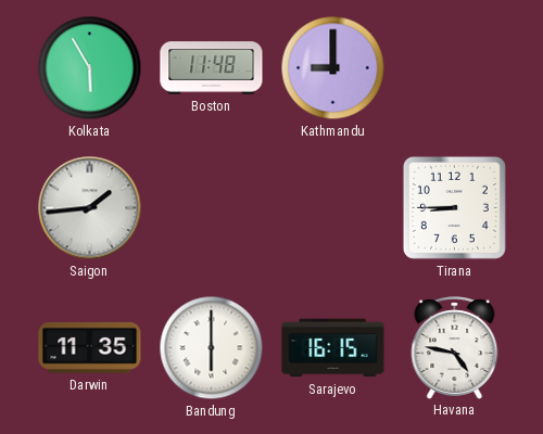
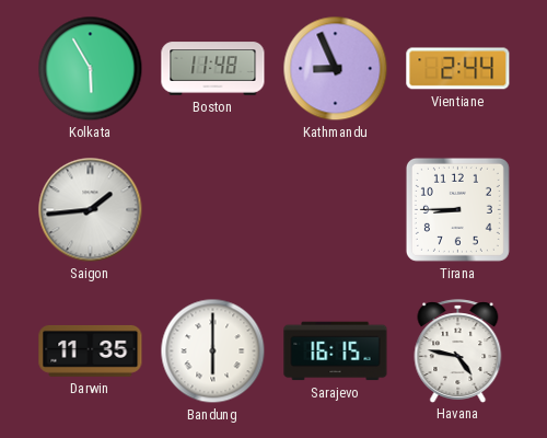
Kathmandu: 9:00 -> 8:56
Vientiane: none -> 2:44
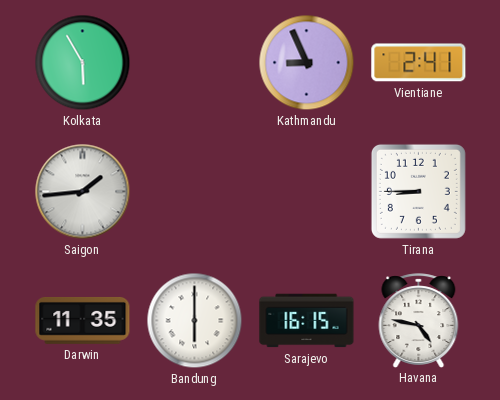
Boston: 11:48 -> none
Vientiane: 2:44 -> 2:41
